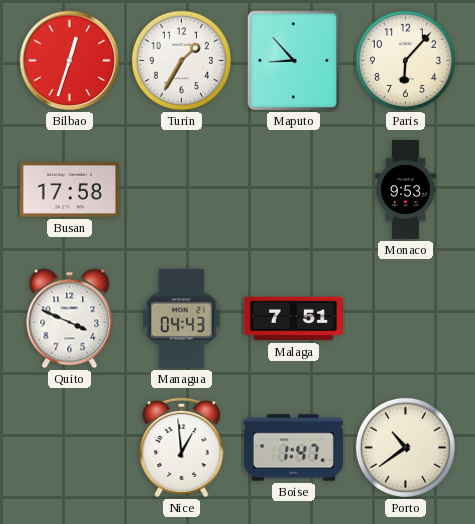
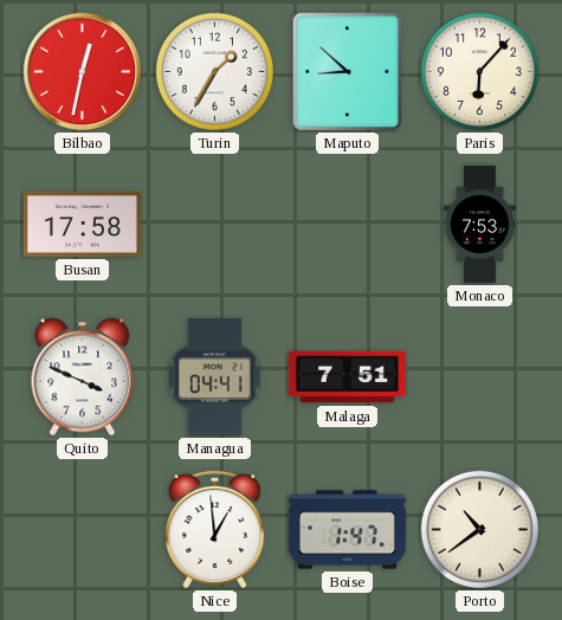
Bilbao: 12:33 -> 12:32
Maputo: 8:53 -> 8:52
Monaco: 9:53 -> 7:53
Managua: 04:43 -> 04:41
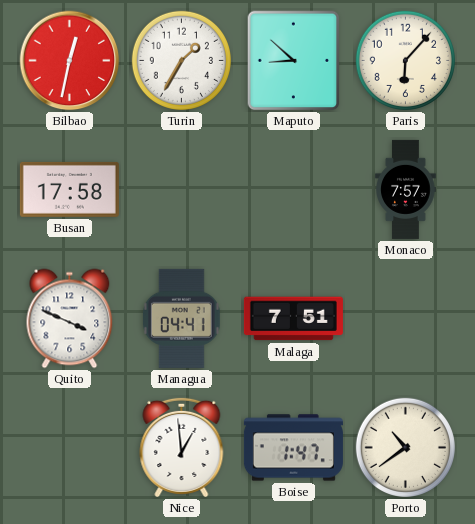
Monaco: 7:53 -> 7:57
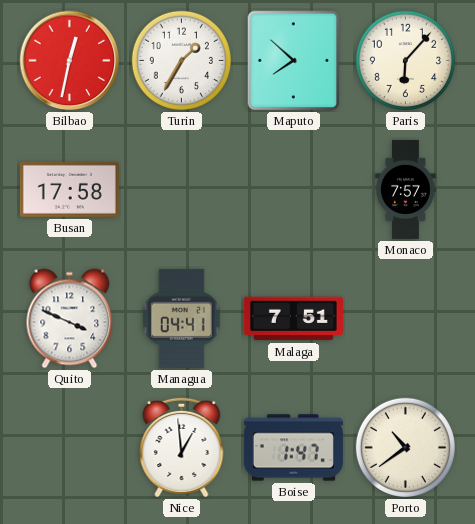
Maputo: 8:52 -> 7:52
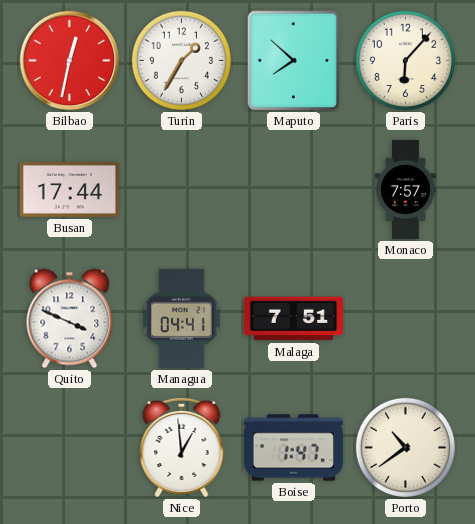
Busan: 17:58 -> 17:44
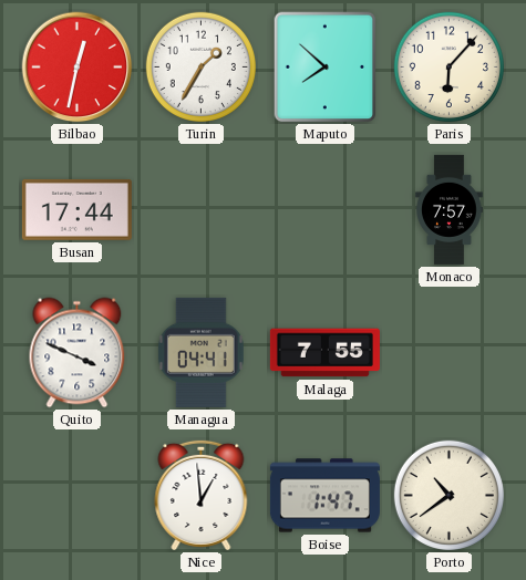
Malaga: 7:51 -> 7:55
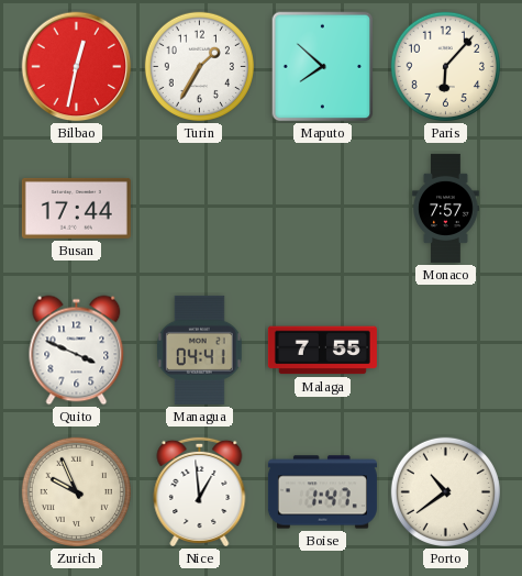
Zurich: none -> 9:56
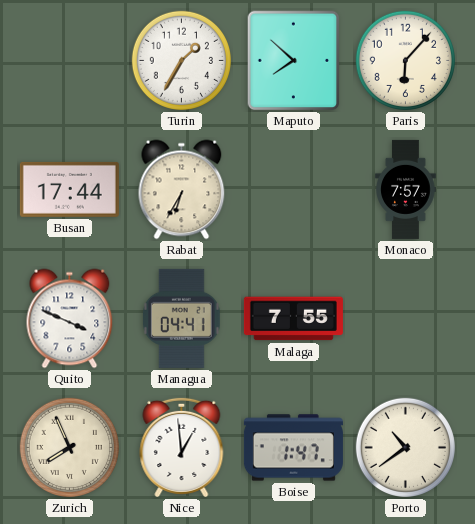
Bilbao: 12:32 -> none
Rabat: none -> 6:35
Zurich: 9:56 -> 7:56
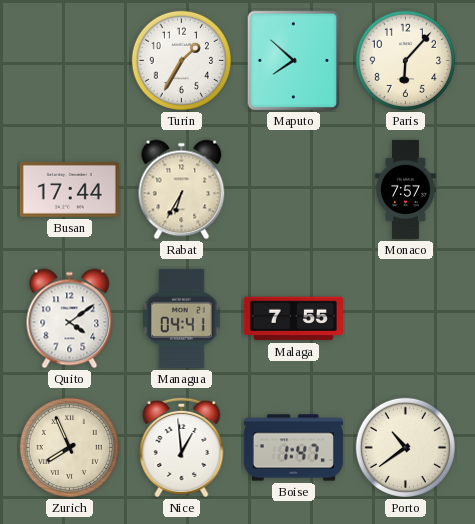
Quito: 3:49 -> 4:09
